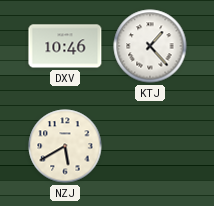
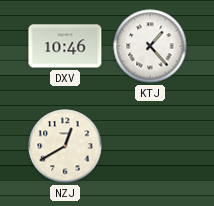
NZJ: 5:40 -> 12:40
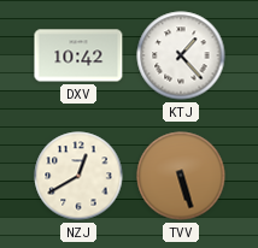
DXV: 10:46 -> 10:42
TVV: none -> 5:27
